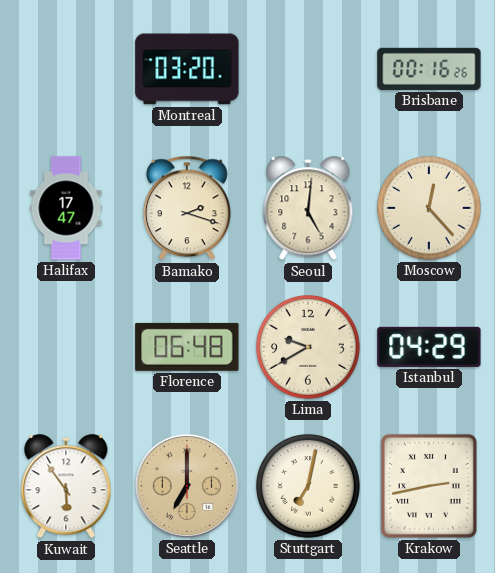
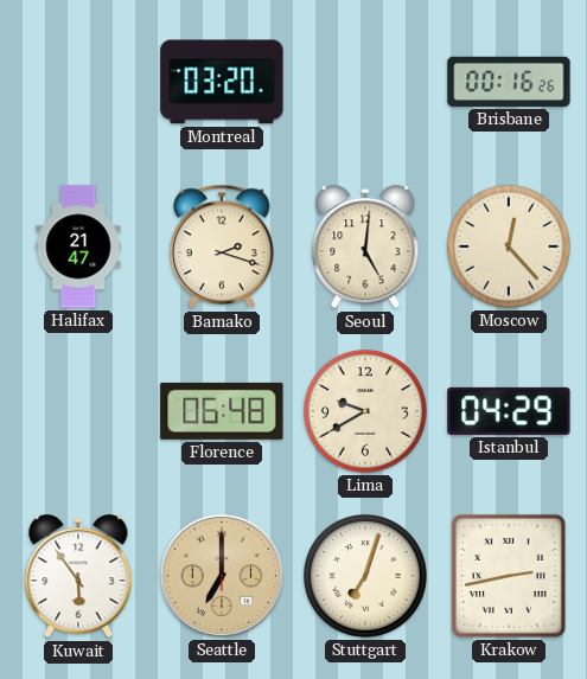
Halifax: 17:47 -> 21:47
Stuttgart: 7:02 -> 7:03
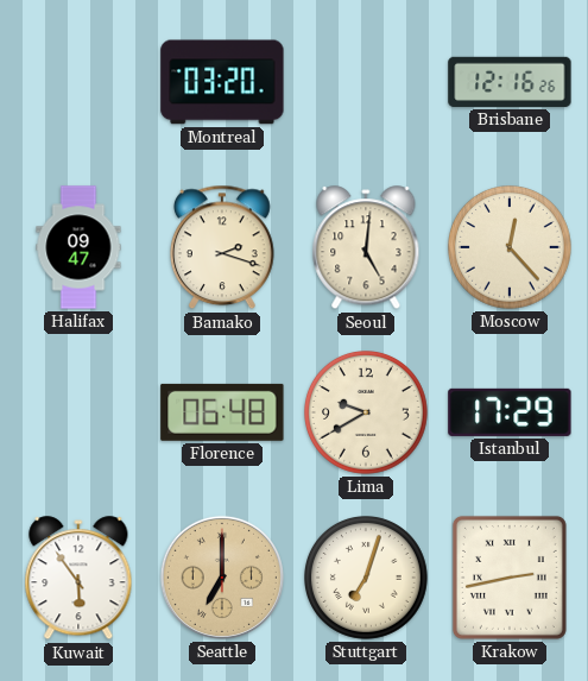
Brisbane: 00:16 -> 12:16
Halifax: 21:47 -> 09:47
Istanbul: 04:29 -> 17:29
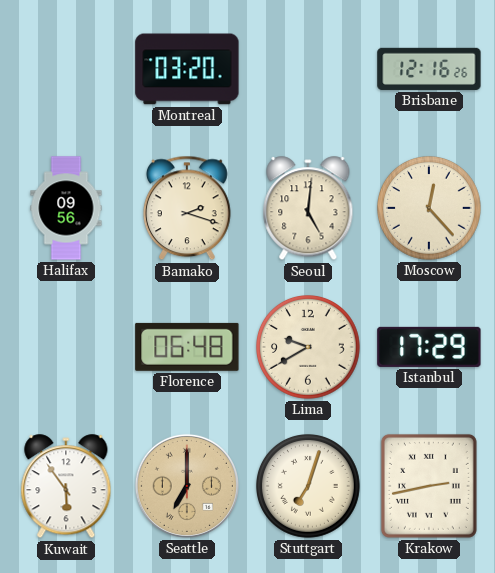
Halifax: 09:47 -> 09:56
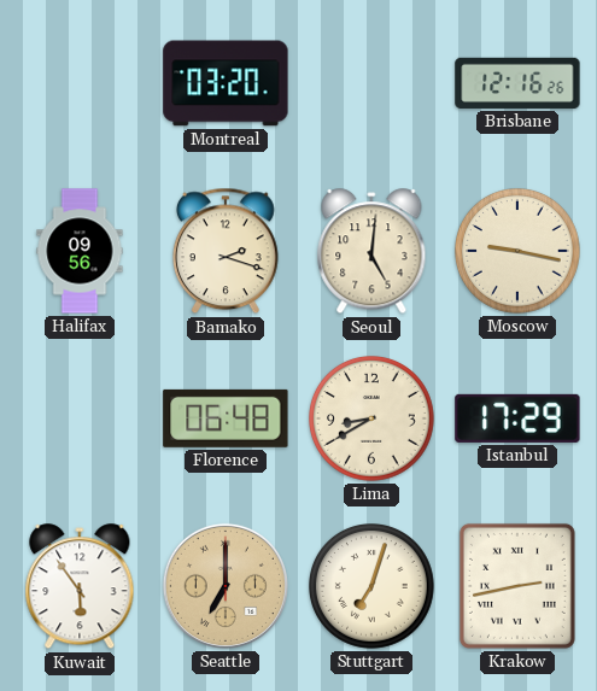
Moscow: 12:23 -> 9:17
Lima: 9:40 -> 8:40
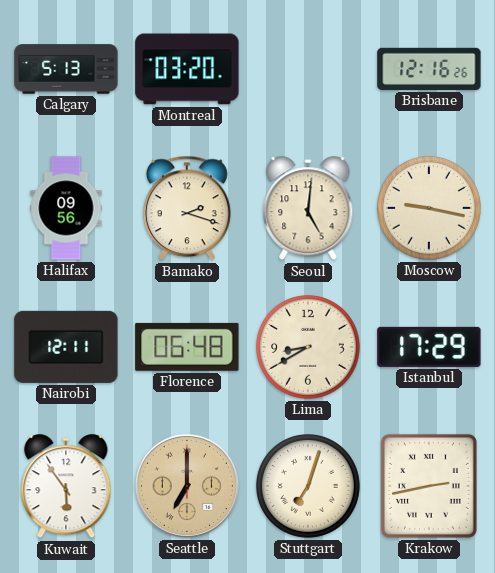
Calgary: none -> 5:13
Nairobi: none -> 12:11
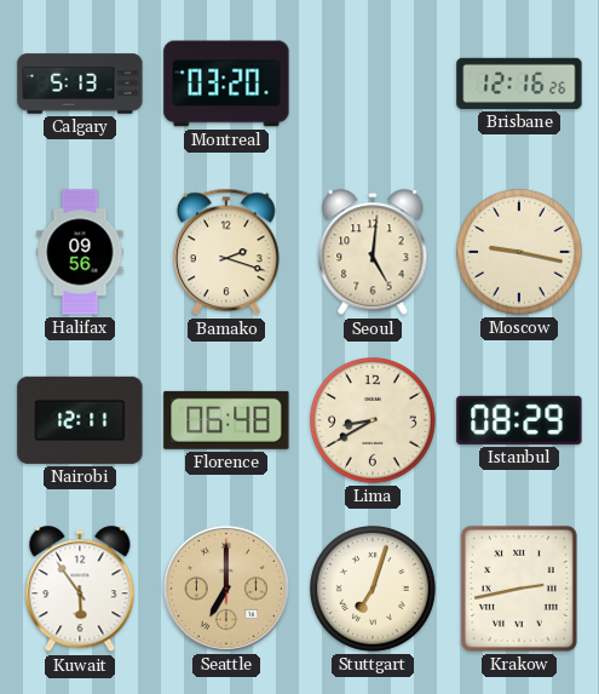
Istanbul: 17:29 -> 08:29
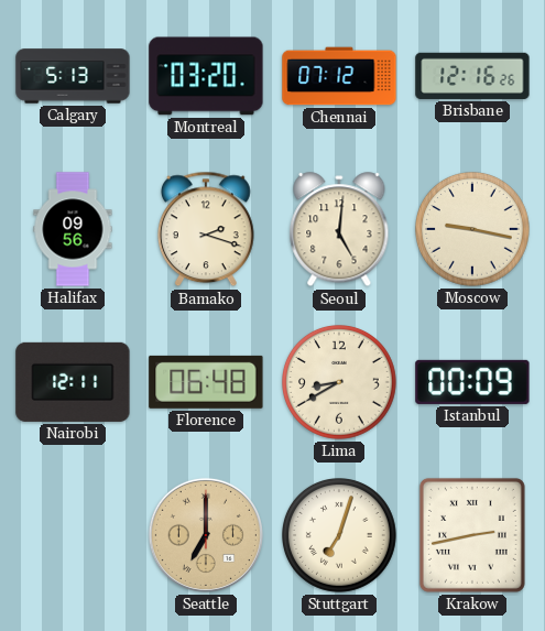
Chennai: none -> 07:12
Istanbul: 08:29 -> 00:09
Kuwait: 5:54 -> none
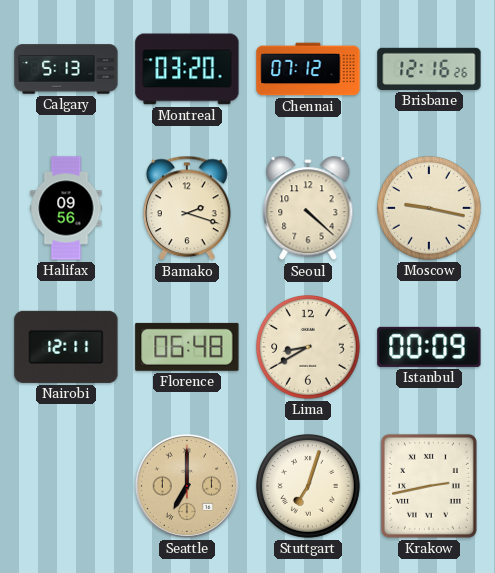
Seoul: 5:01 -> 4:22
